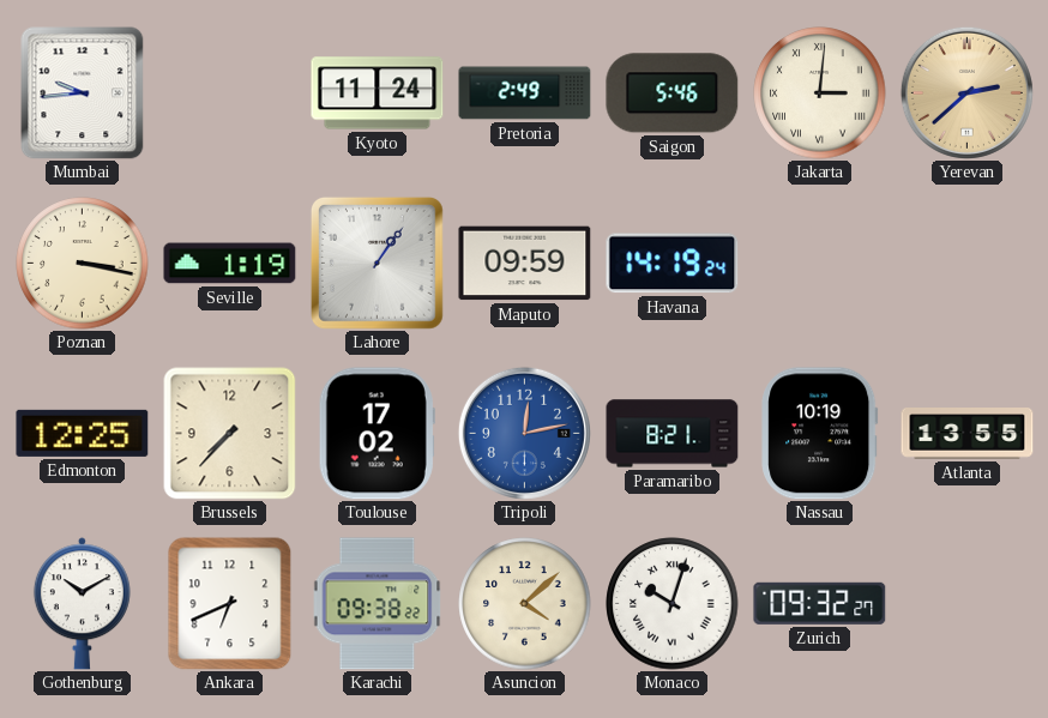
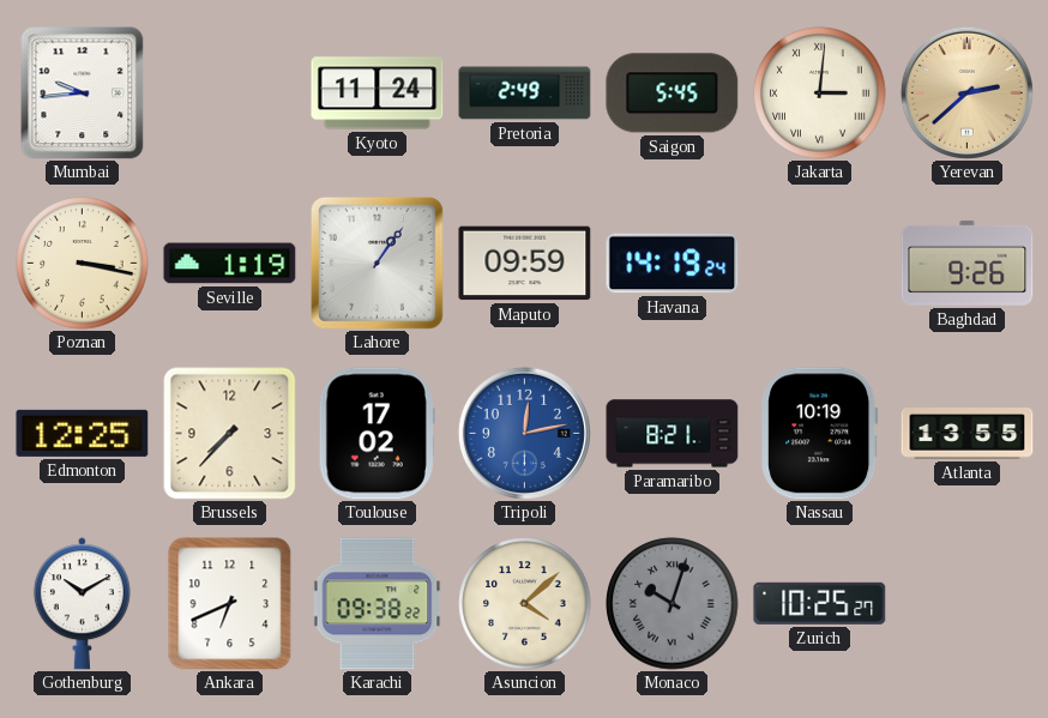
Saigon: 5:46 -> 5:45
Baghdad: none -> 9:26
Monaco dial: white -> grey
Zurich: 09:32 -> 10:25
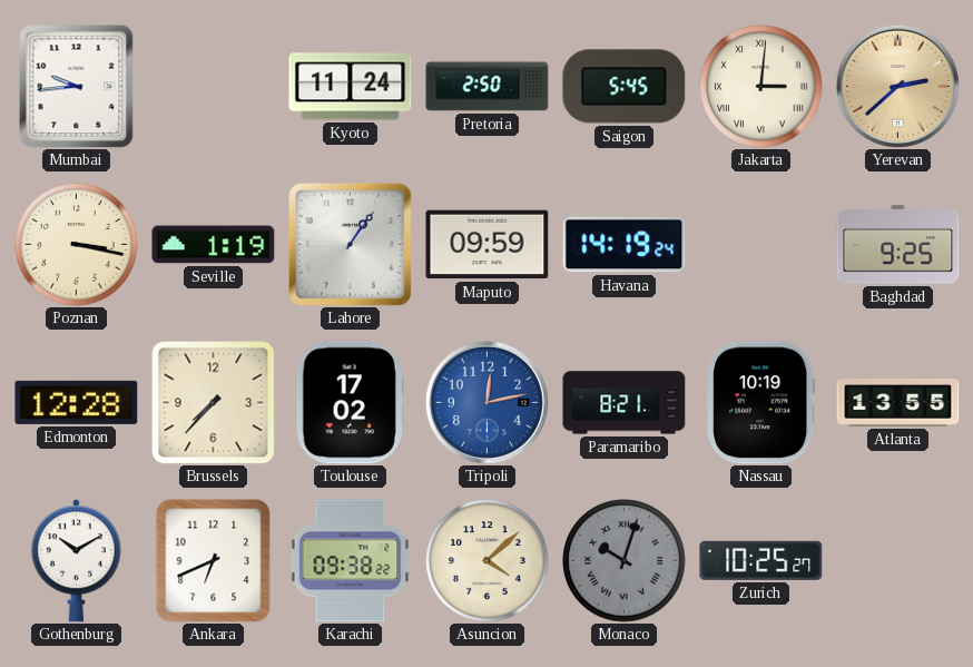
Pretoria: 2:49 -> 2:50
Baghdad: 9:26 -> 9:25
Edmonton: 12:25 -> 12:28
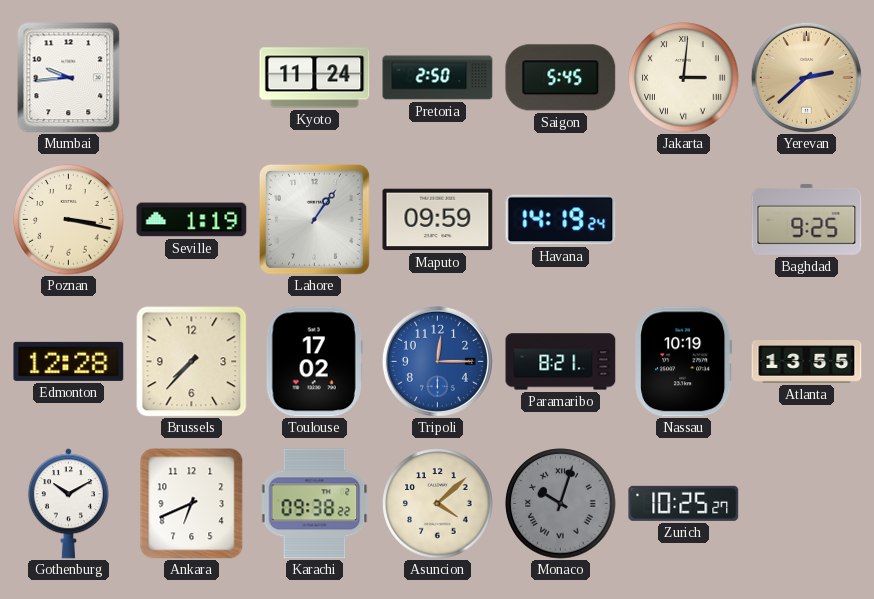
Tripoli: 12:13 -> 12:15
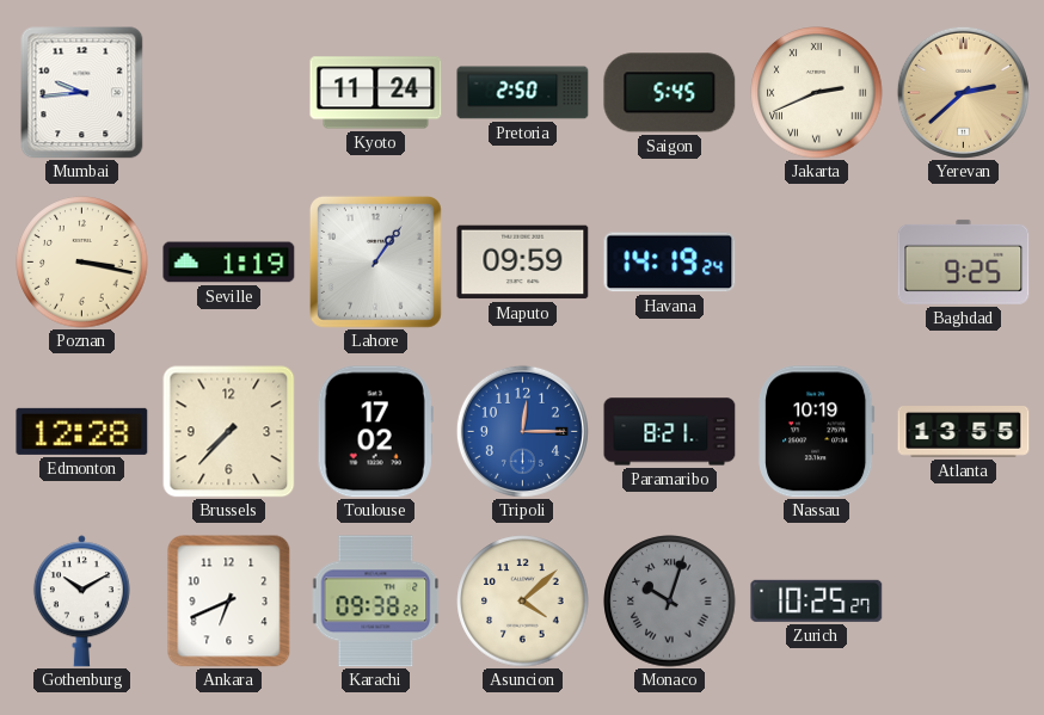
Jakarta: 3:01 -> 2:41
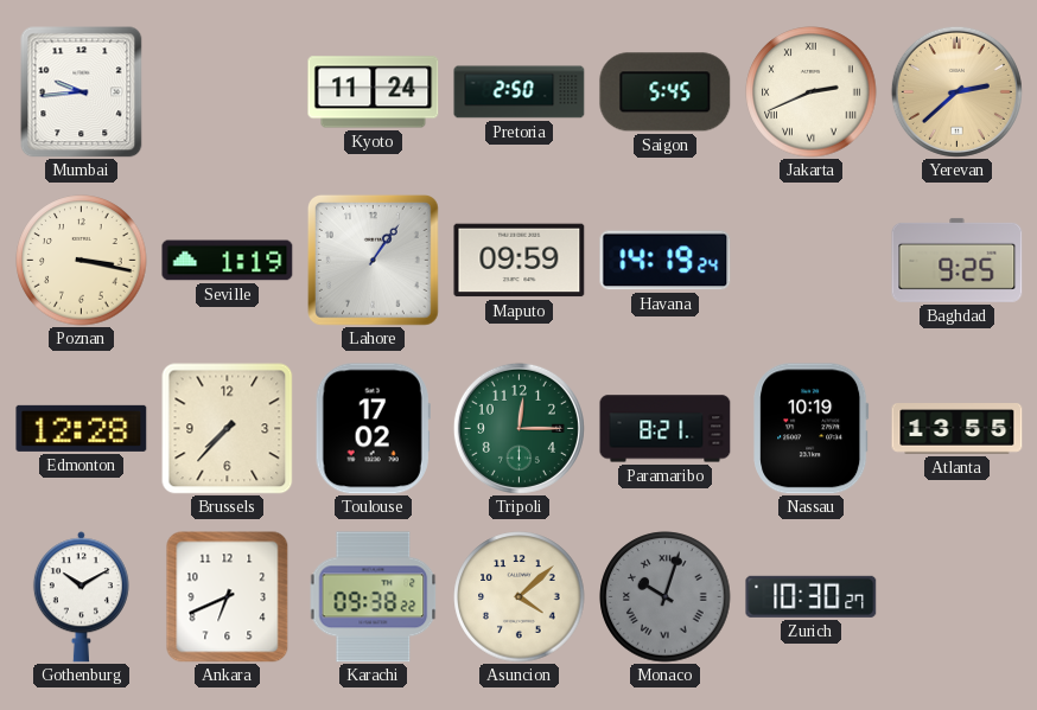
Tripoli dial: blue -> green
Zurich: 10:25 -> 10:30
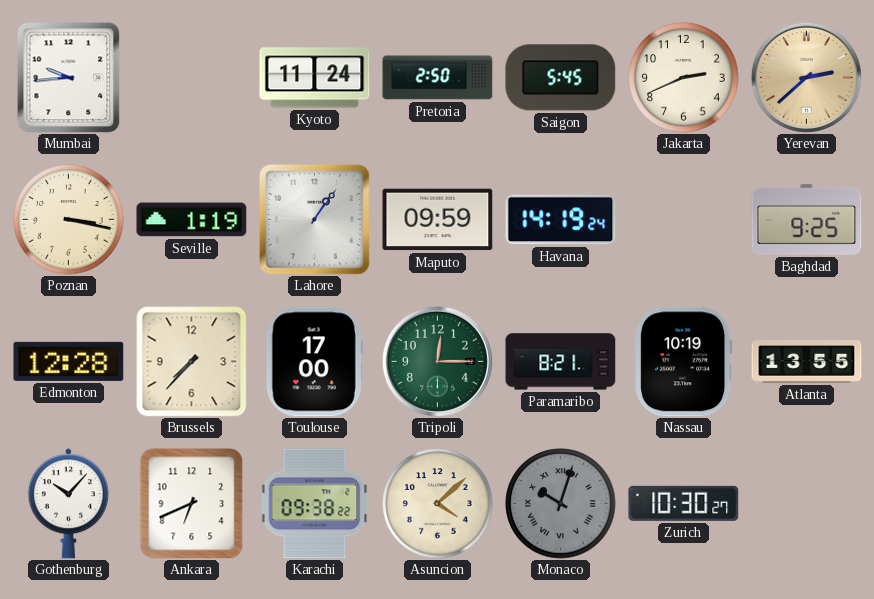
Jakarta numerals: Roman -> Arabic
Toulouse: 17:02 -> 17:00
Gothenburg: 10:10 -> 10:07
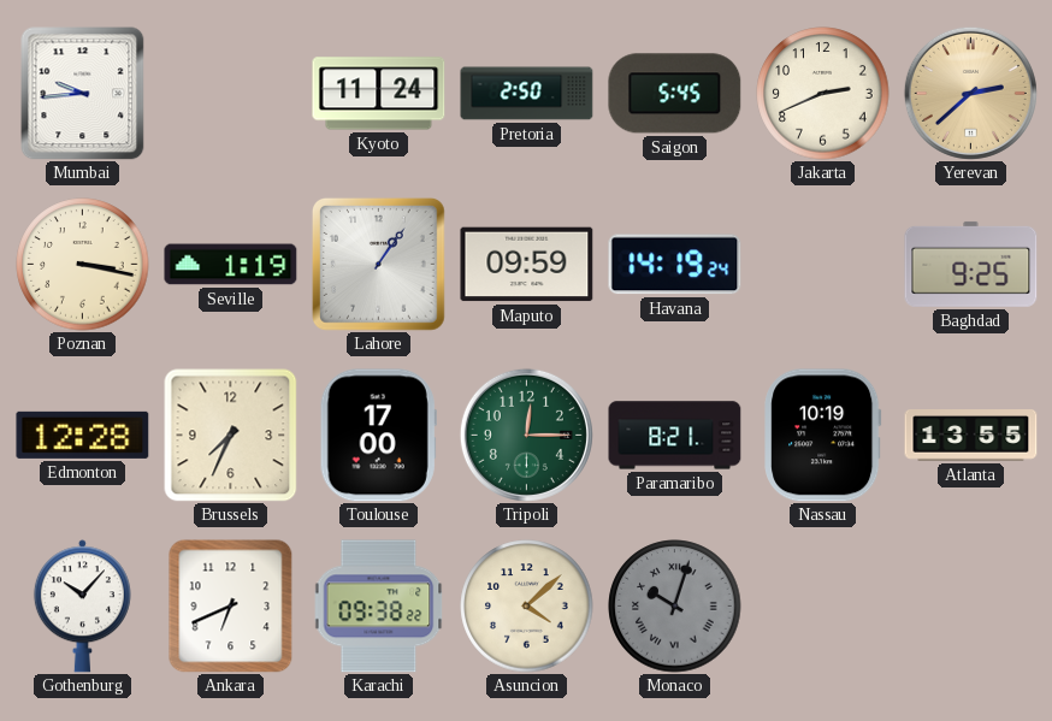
Brussels: 7:37 -> 7:34
Zurich: 10:30 -> none
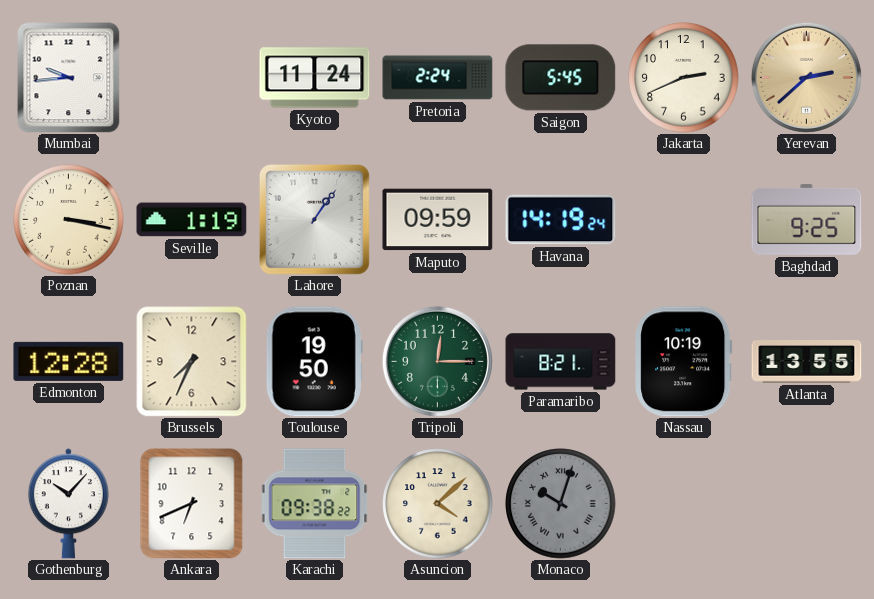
Pretoria: 2:50 -> 2:24
Toulouse: 17:00 -> 19:50
